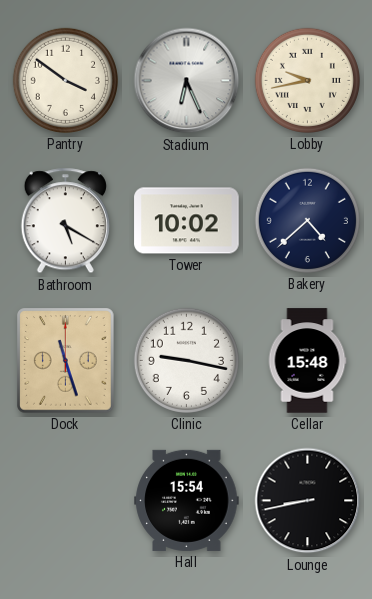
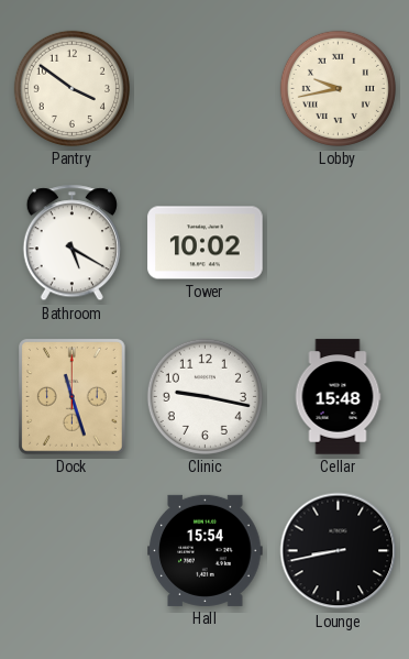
Stadium: 6:26 -> none
Bakery: 4:38 -> none
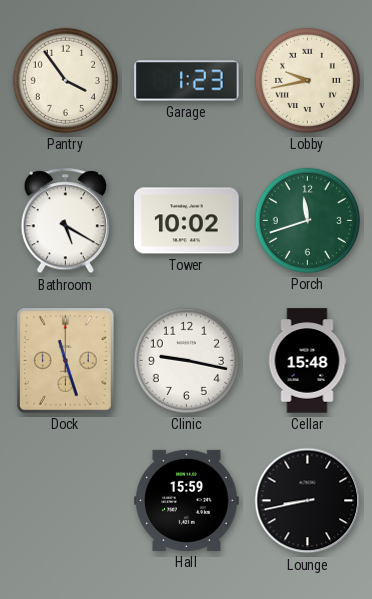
Pantry: 3:51 -> 3:54
Garage: none -> 1:23
Porch: none -> 11:42
Hall: 15:54 -> 15:59
